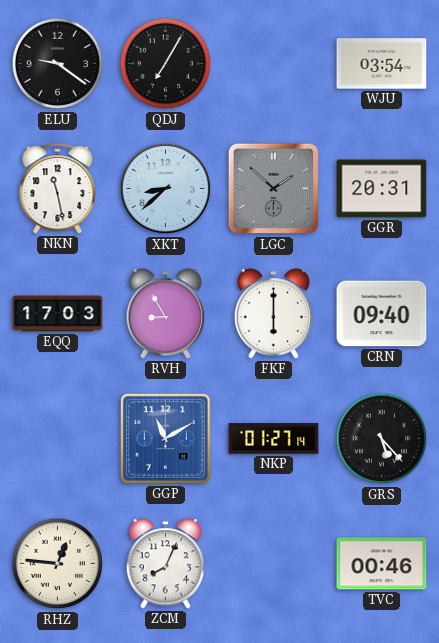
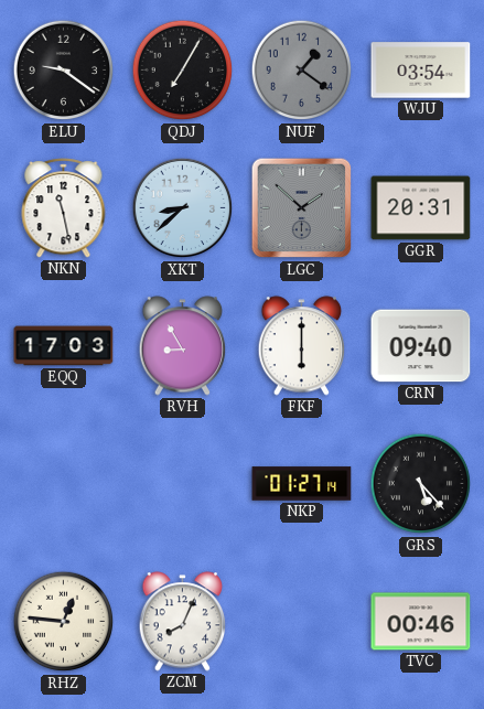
NUF: none -> 1:21
GGP: 11:10 -> none
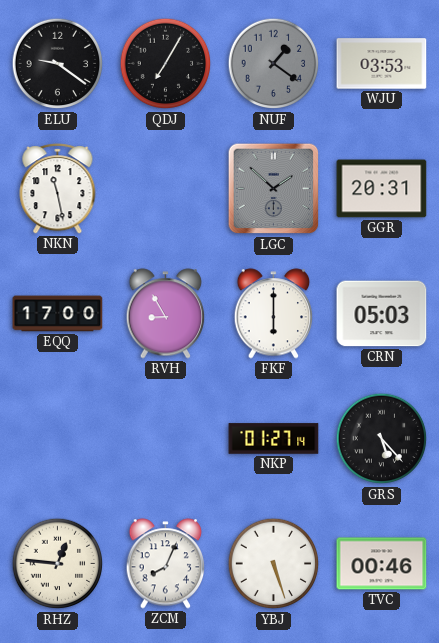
WJU: 03:54 -> 03:53
XKT: 8:38 -> none
EQQ: 17:03 -> 17:00
CRN: 09:40 -> 05:03
YBJ: none -> 5:27
